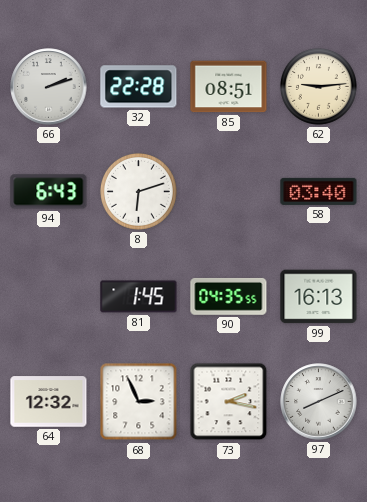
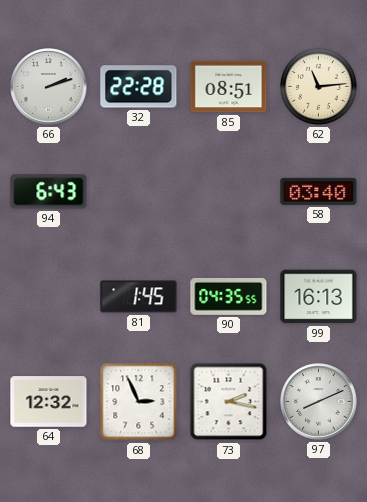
62: 9:14 -> 11:14
8: 6:12 -> none
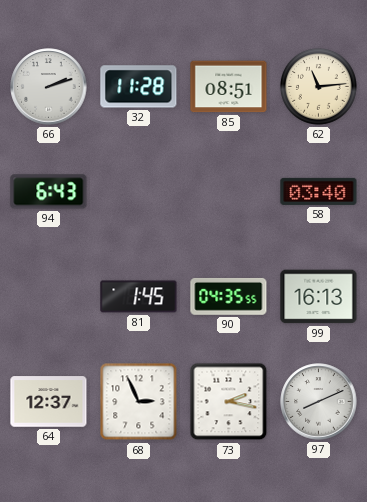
32: 22:28 -> 11:28
64: 12:32 -> 12:37
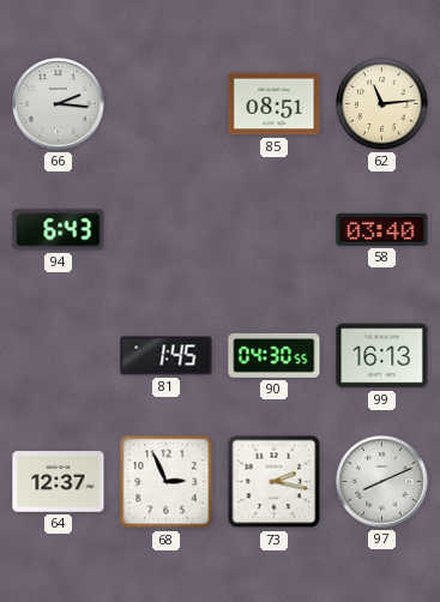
66: 2:12 -> 2:16
32: 11:28 -> none
90: 04:35 -> 04:30
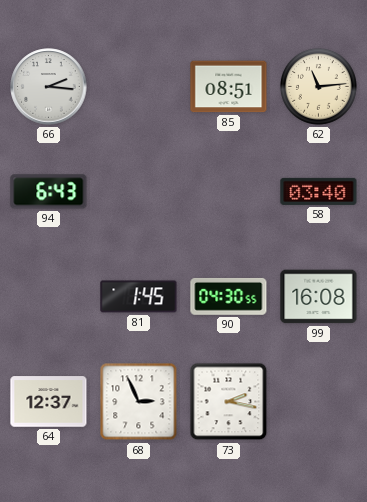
99: 16:13 -> 16:08
97: 8:11 -> none
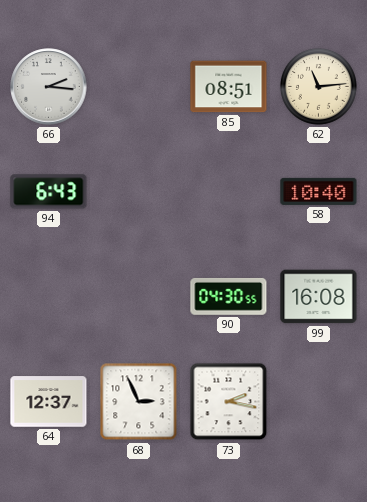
58: 03:40 -> 10:40
81: 1:45 -> none
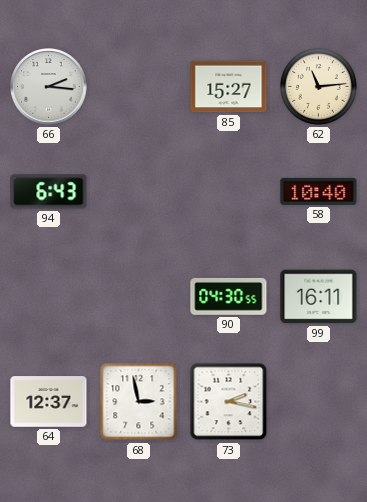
85: 08:51 -> 15:27
99: 16:08 -> 16:11
68: 2:56 -> 2:58
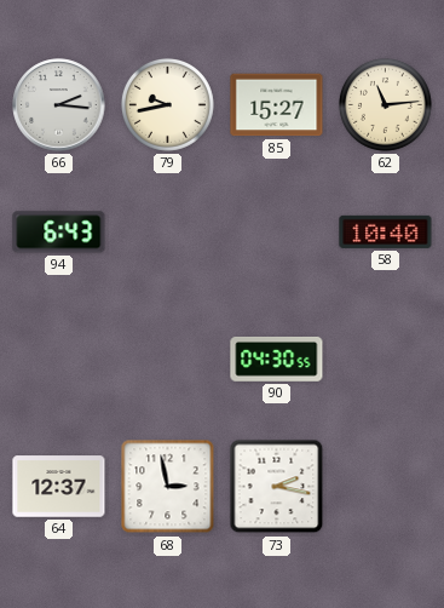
79: none -> 9:43
99: 16:11 -> none
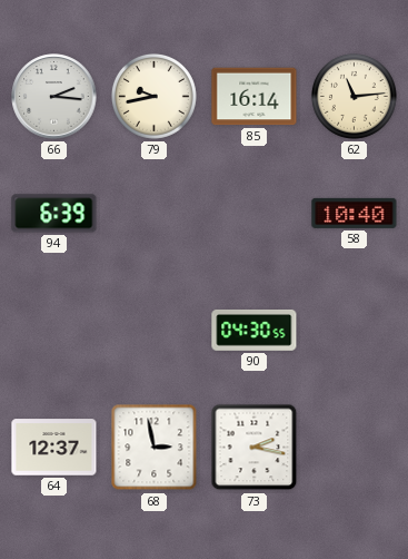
85: 15:27 -> 16:14
94: 6:43 -> 6:39
